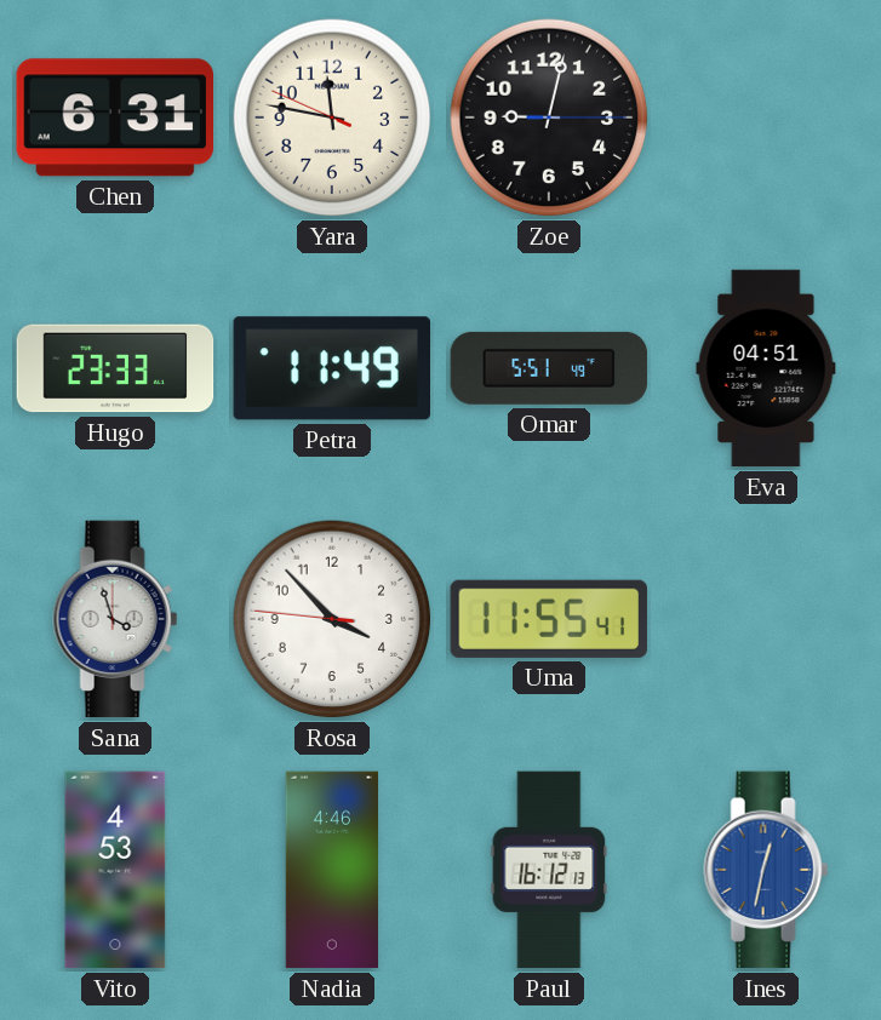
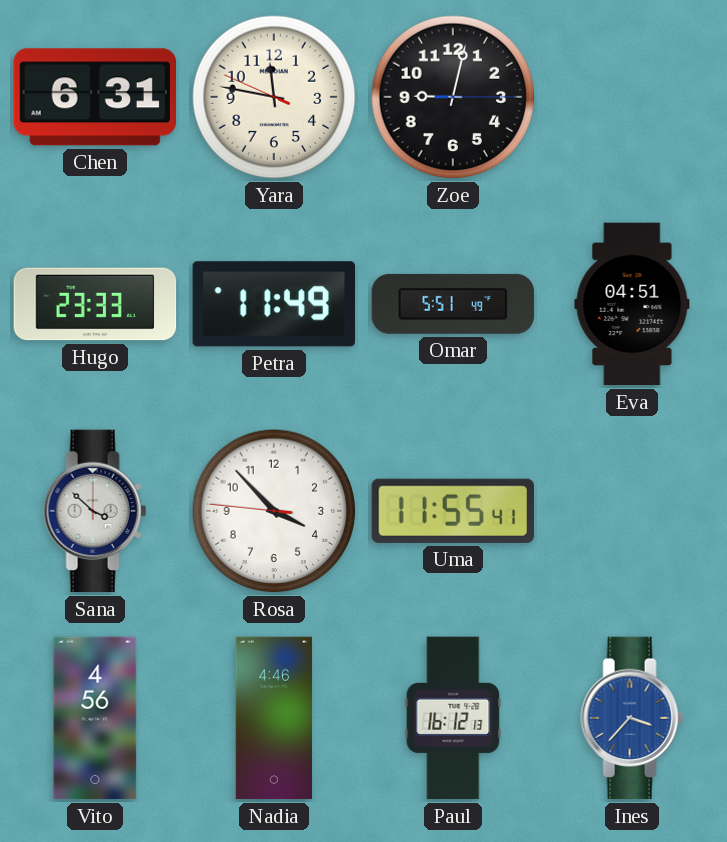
Sana: 3:57 -> 3:52
Vito: 4:53 -> 4:56
Ines: 12:32 -> 3:37
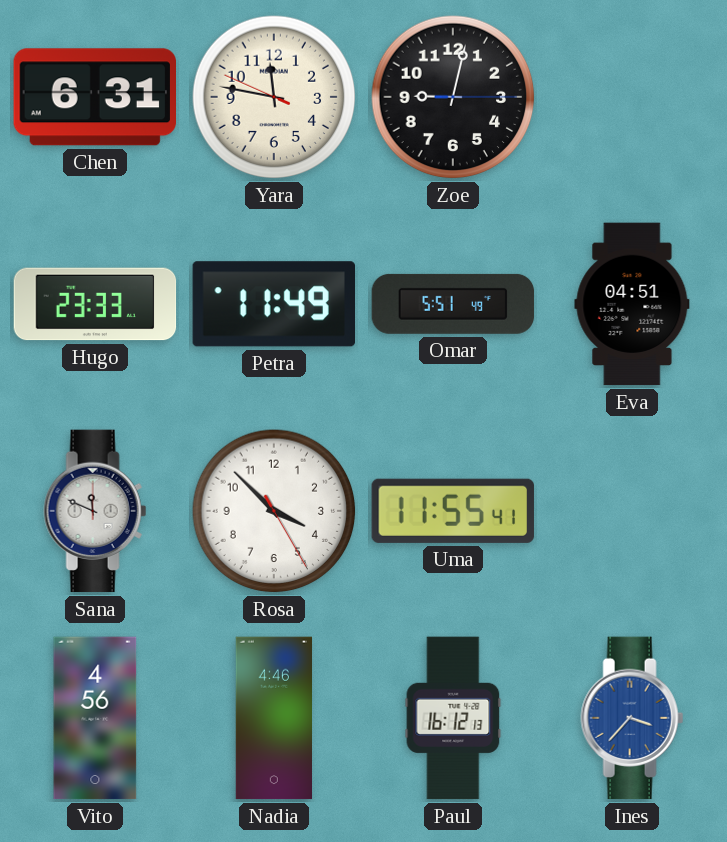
Sana: 3:52 -> 11:49
Rosa: 3:52:46 -> 3:52:25
